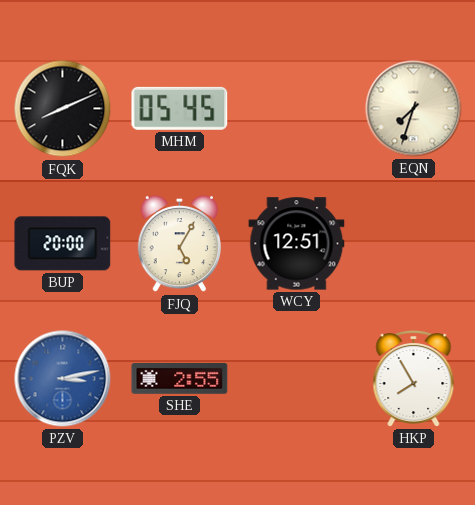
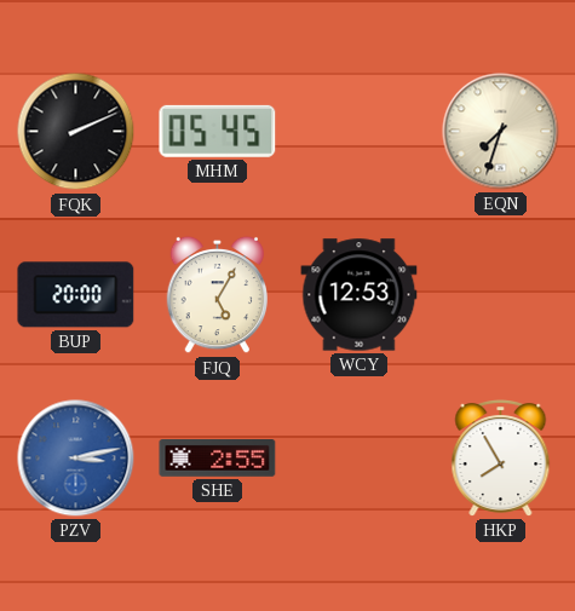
FQK: 8:11 -> 2:11
WCY: 12:51 -> 12:53
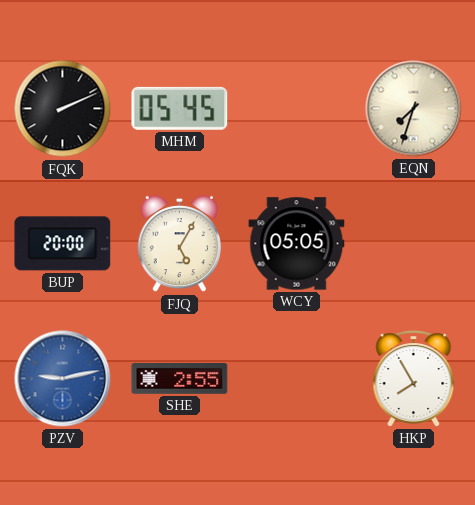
WCY: 12:53 -> 05:05
PZV: 3:13 -> 9:13
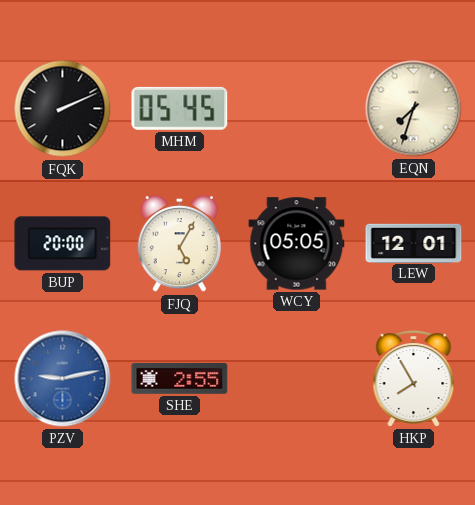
LEW: none -> 12:01
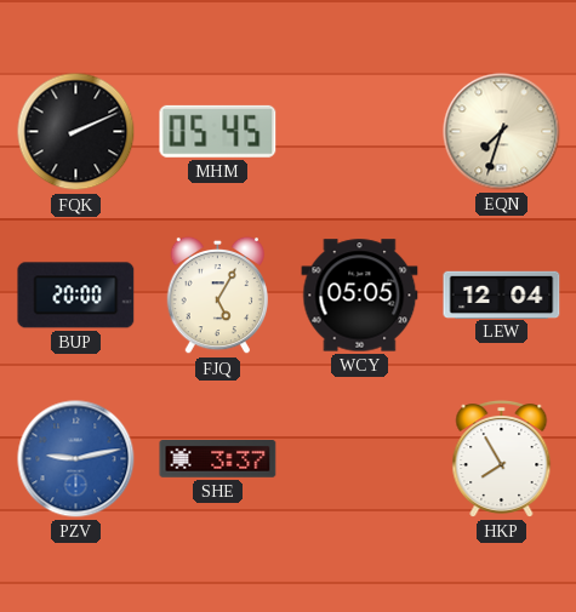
LEW: 12:01 -> 12:04
SHE: 2:55 -> 3:37
